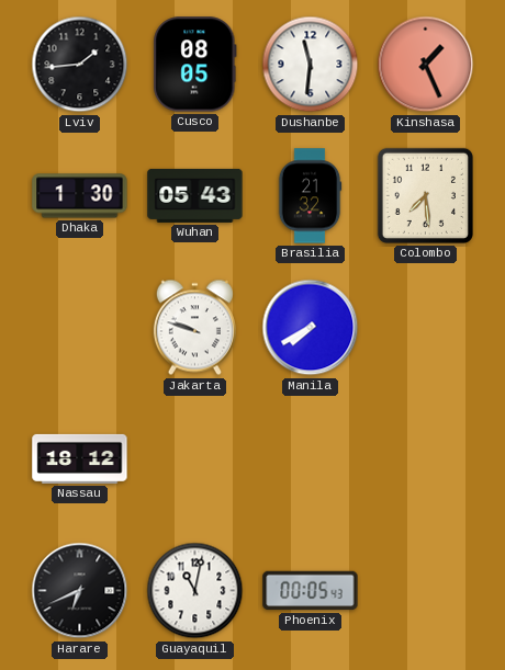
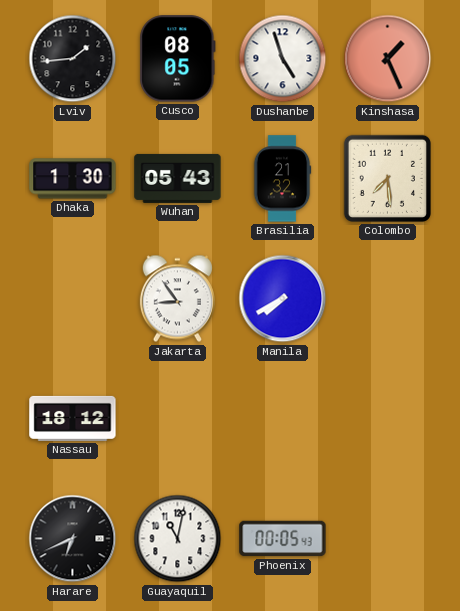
Dushanbe: 11:31 -> 4:57
Jakarta: 9:48 -> 8:54
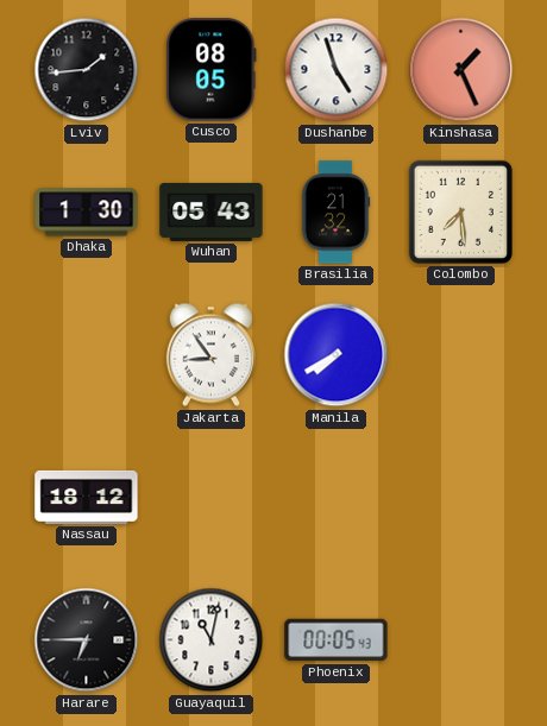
Harare: 6:41 -> 6:45
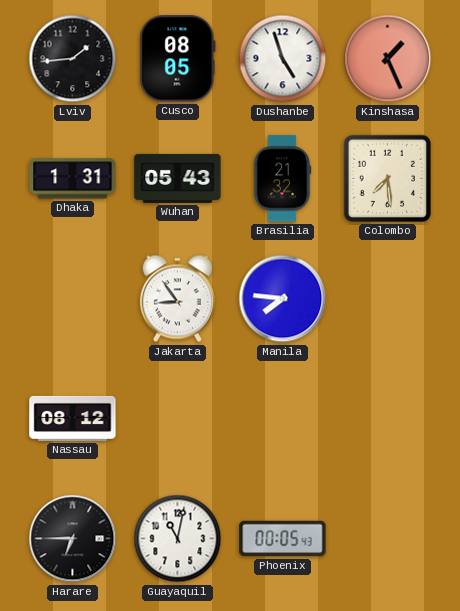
Dhaka: 1:30 -> 1:31
Manila: 7:40 -> 7:46
Nassau: 18:12 -> 08:12
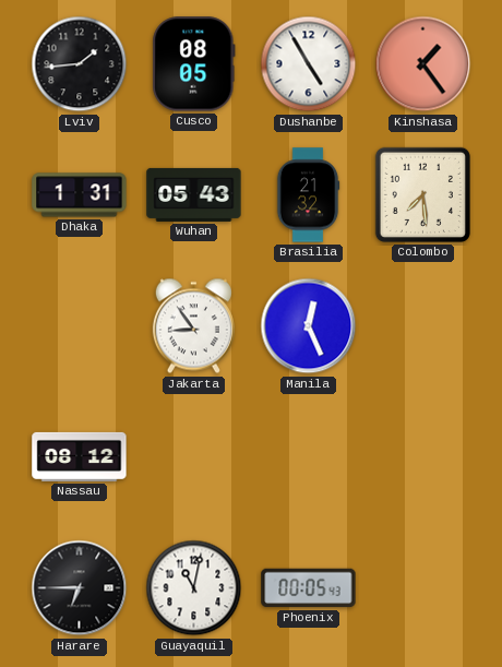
Dushanbe: 4:57 -> 4:55
Kinshasa: 1:26 -> 1:24
Manila: 7:46 -> 12:26
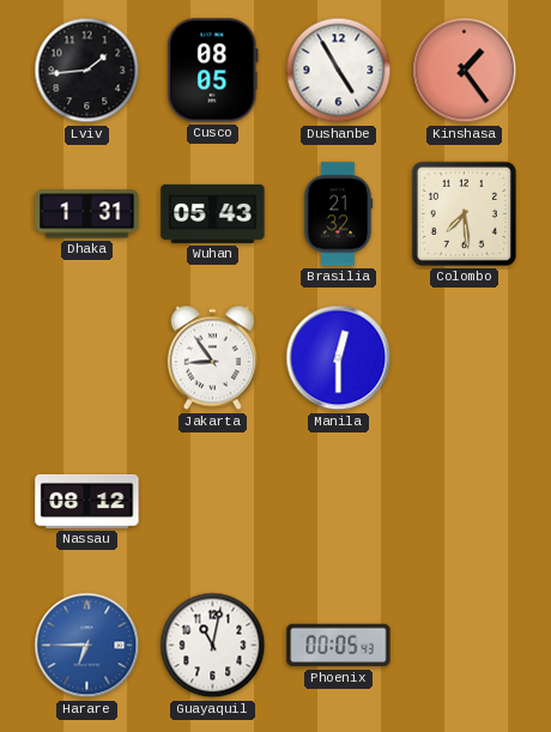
Manila: 12:26 -> 12:30
Harare dial: black -> blue
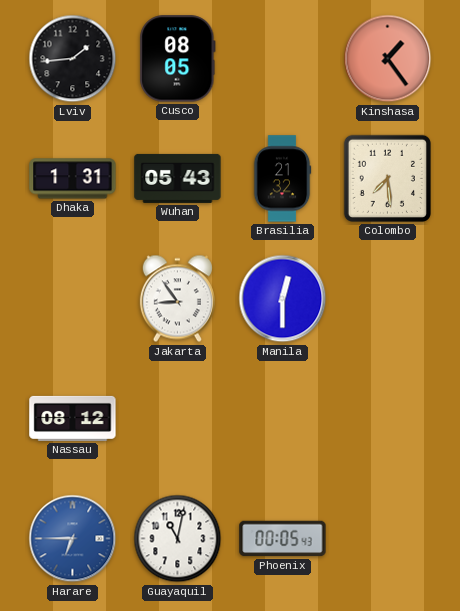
Dushanbe: 4:55 -> none
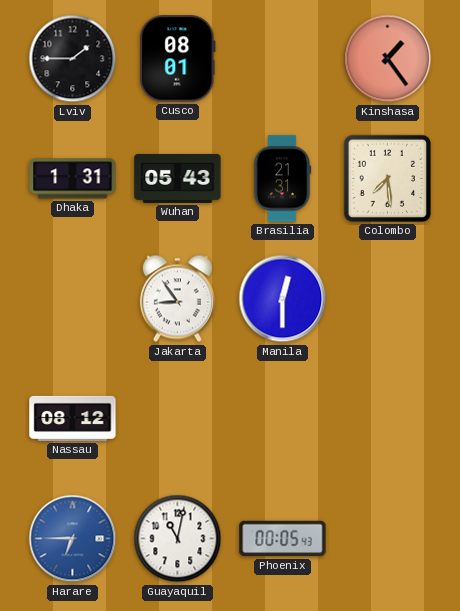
Lviv: 1:44 -> 1:45
Cusco: 08:05 -> 08:01
Brasilia: 21:32 -> 21:31
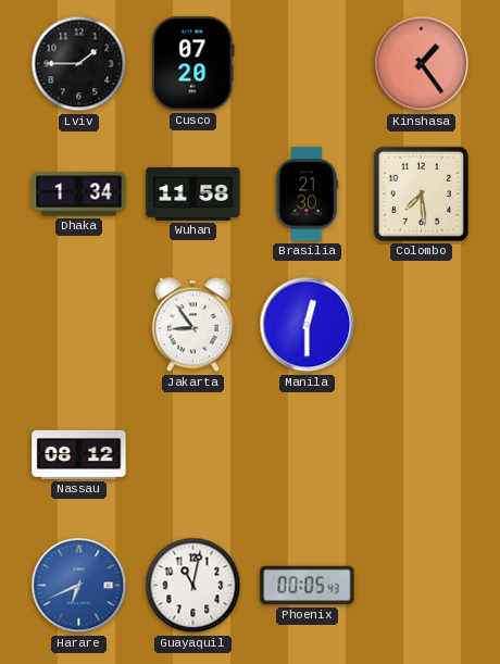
Cusco: 08:01 -> 07:20
Dhaka: 1:31 -> 1:34
Wuhan: 05:43 -> 11:58
Brasilia: 21:31 -> 21:30
Harare: 6:45 -> 6:41
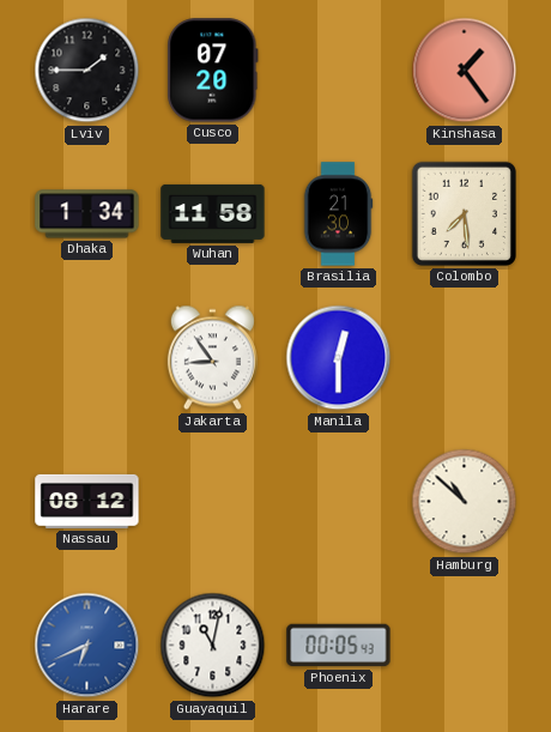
Hamburg: none -> 10:52
